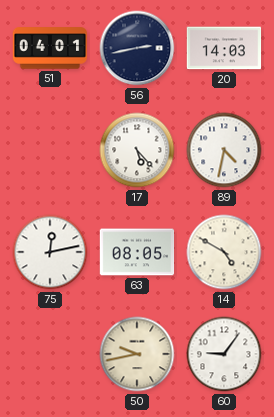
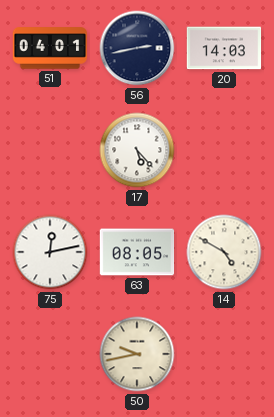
89: 4:32 -> none
60: 9:06 -> none
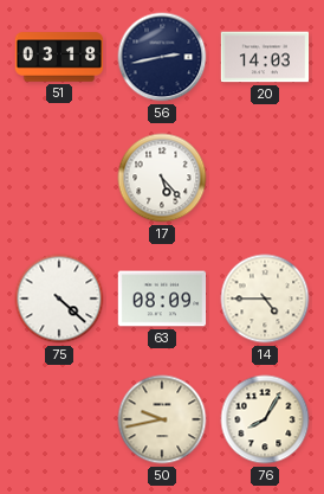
51: 04:01 -> 03:18
75: 12:13 -> 4:22
63: 08:05 -> 08:09
14: 4:50 -> 4:45
76: none -> 8:05
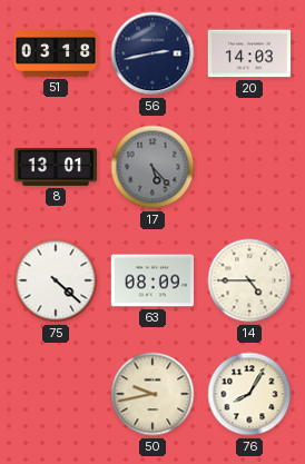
8: none -> 13:01
17 dial: white -> grey
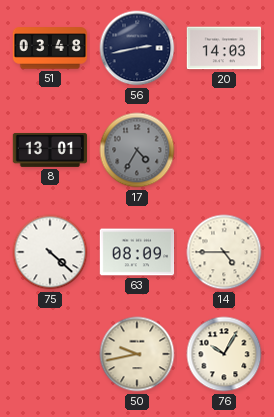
51: 03:18 -> 03:48
17: 5:23 -> 4:35
76: 8:05 -> 10:05
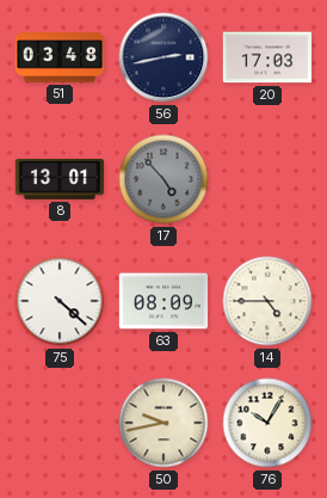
20: 14:03 -> 17:03
17: 4:35 -> 4:53
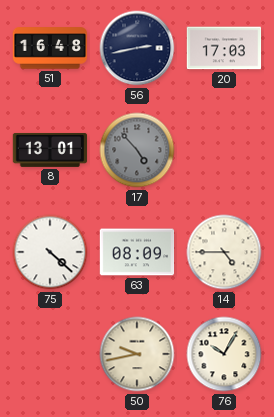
51: 03:48 -> 16:48
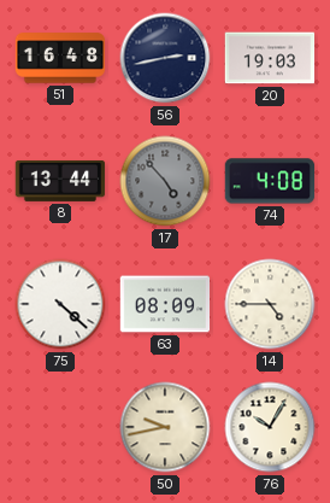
20: 17:03 -> 19:03
8: 13:01 -> 13:44
74: none -> 4:08
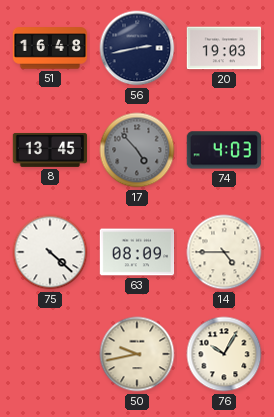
8: 13:44 -> 13:45
74: 4:08 -> 4:03
